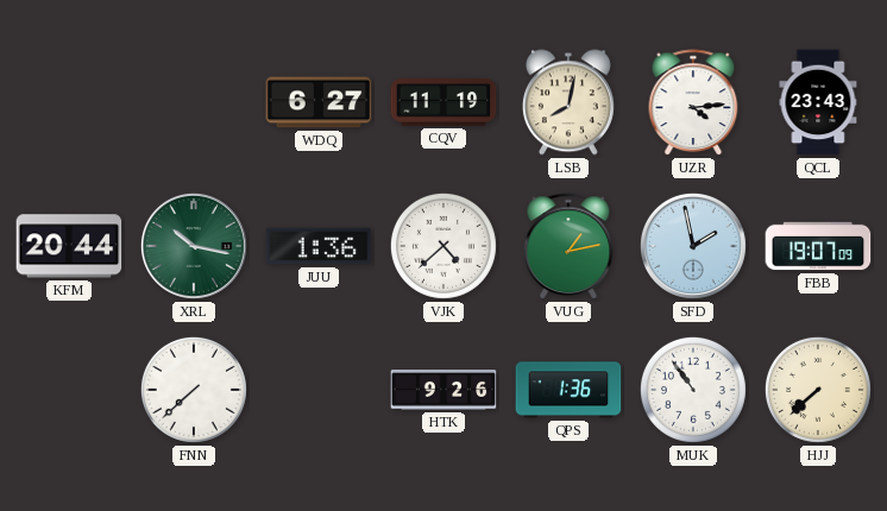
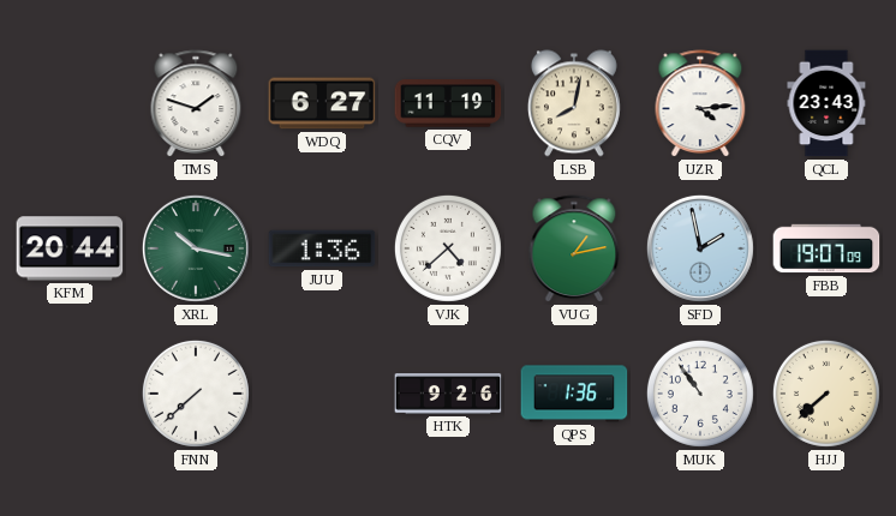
TMS: none -> 1:48
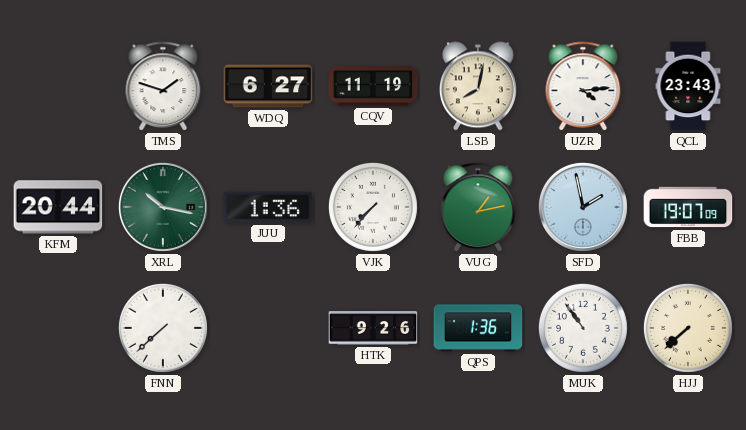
VJK: 4:38 -> 7:37
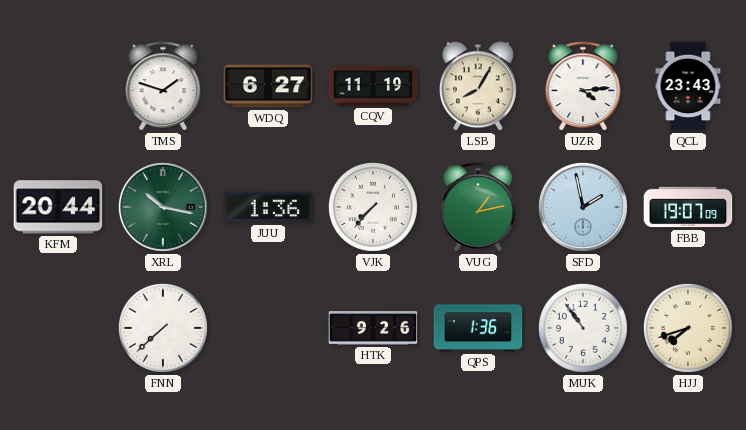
LSB: 8:02 -> 8:05
HJJ: 7:38 -> 7:42
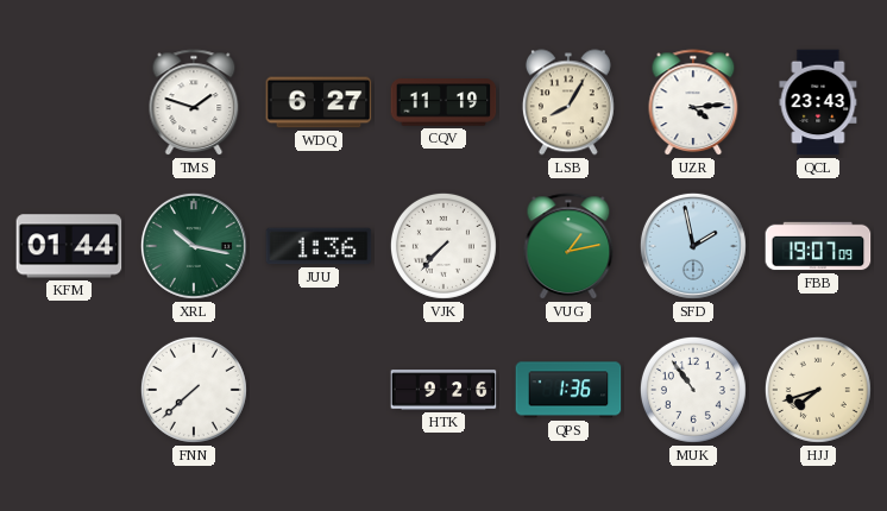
KFM: 20:44 -> 01:44
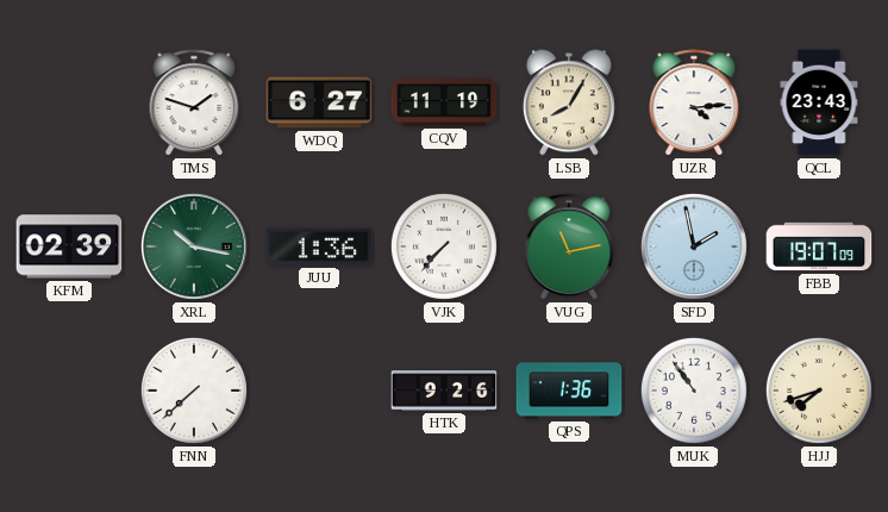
KFM: 01:44 -> 02:39
VUG: 1:13 -> 11:13
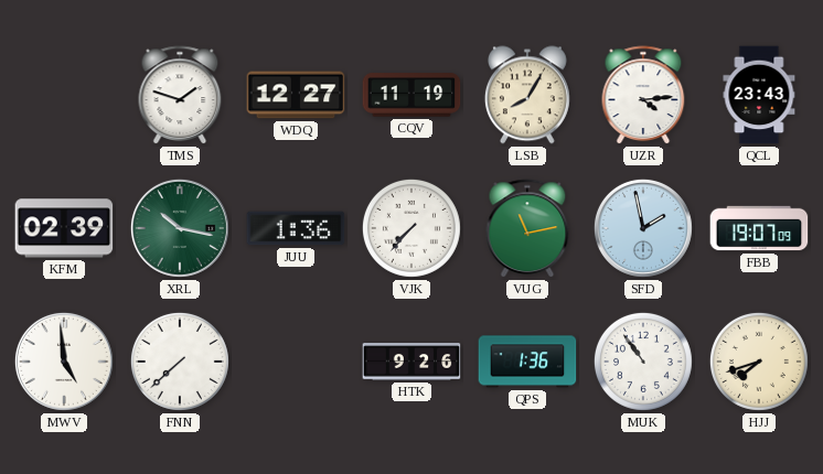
WDQ: 6:27 -> 12:27
MWV: none -> 4:59
